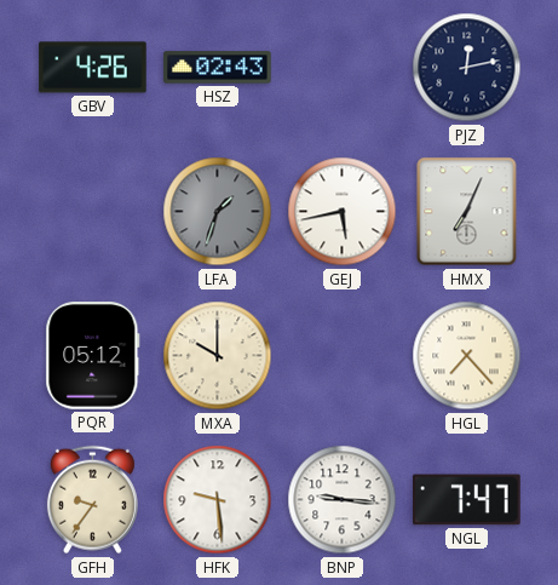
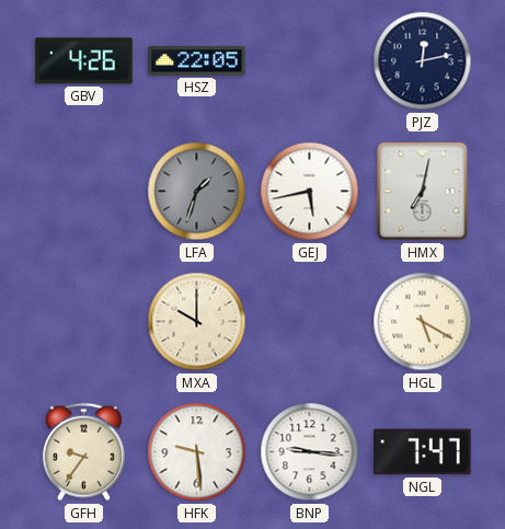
HSZ: 02:43 -> 22:05
HMX: 7:04 -> 7:02
PQR: 05:12 -> none
HGL: 7:23 -> 5:20
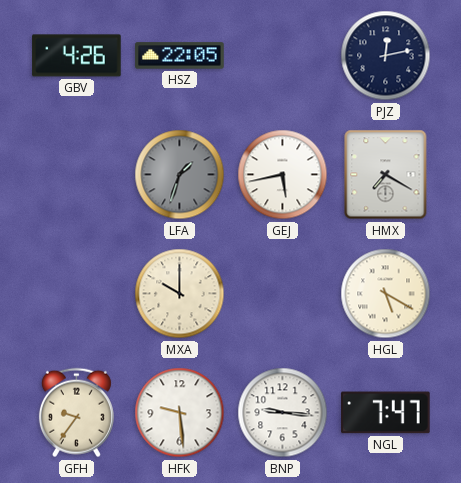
HMX: 7:02 -> 7:20
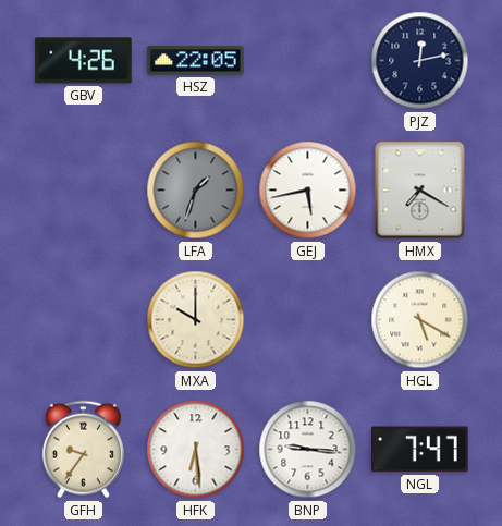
HFK: 9:29 -> 6:29
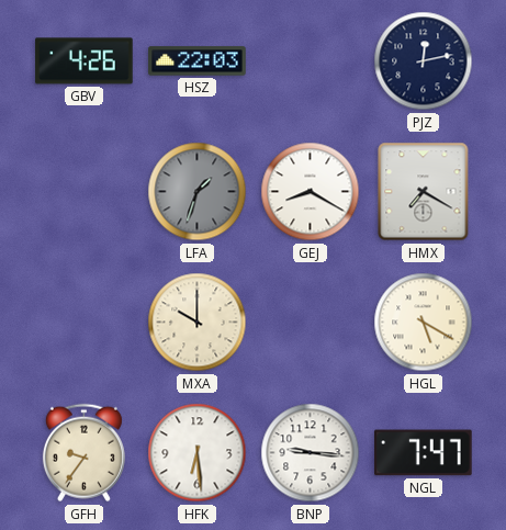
HSZ: 22:05 -> 22:03
GEJ: 5:43 -> 8:20
